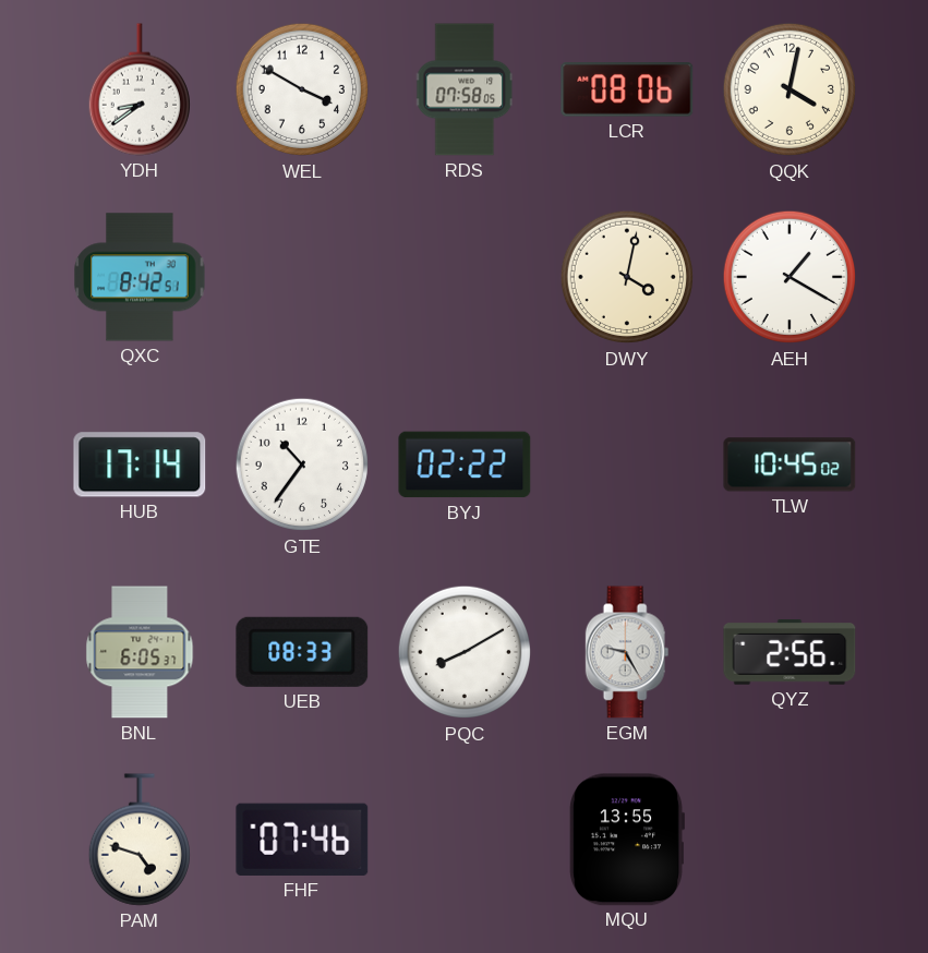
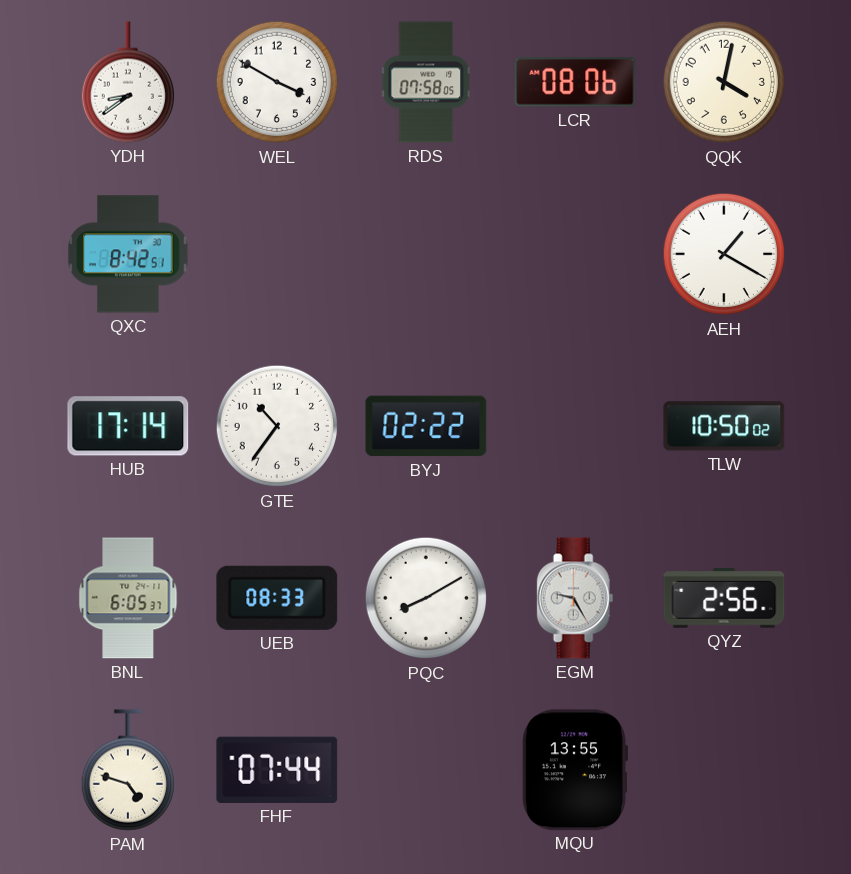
DWY: 4:02 -> none
TLW: 10:45 -> 10:50
FHF: 07:46 -> 07:44
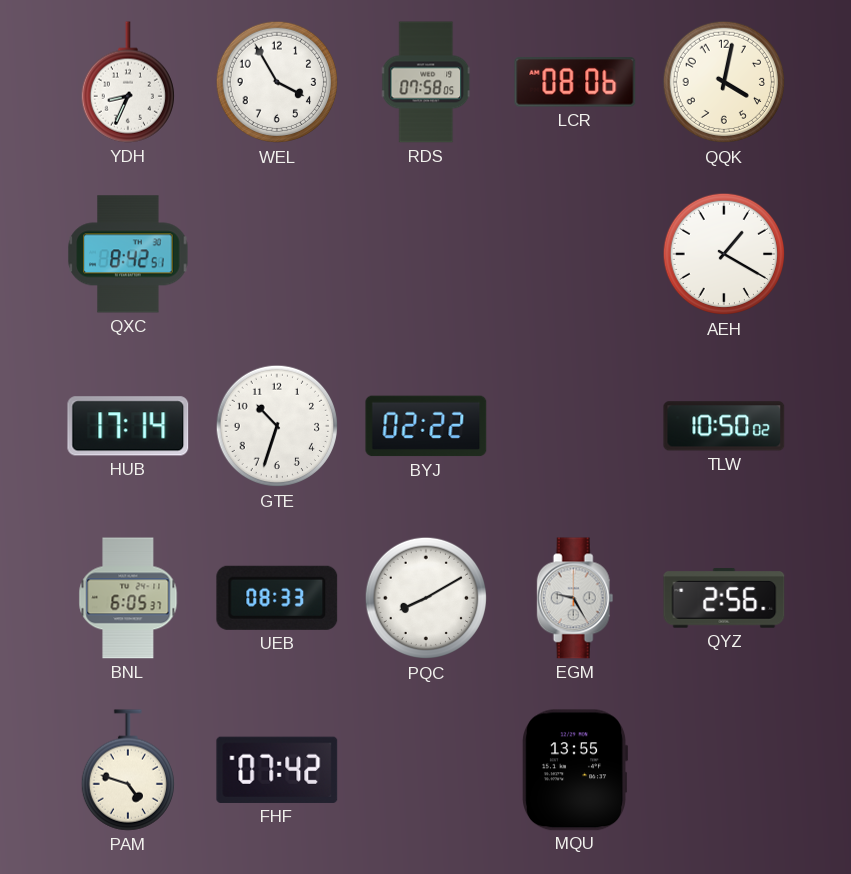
YDH: 8:39 -> 8:34
WEL: 3:50 -> 3:55
GTE: 10:36 -> 10:33
FHF: 07:44 -> 07:42
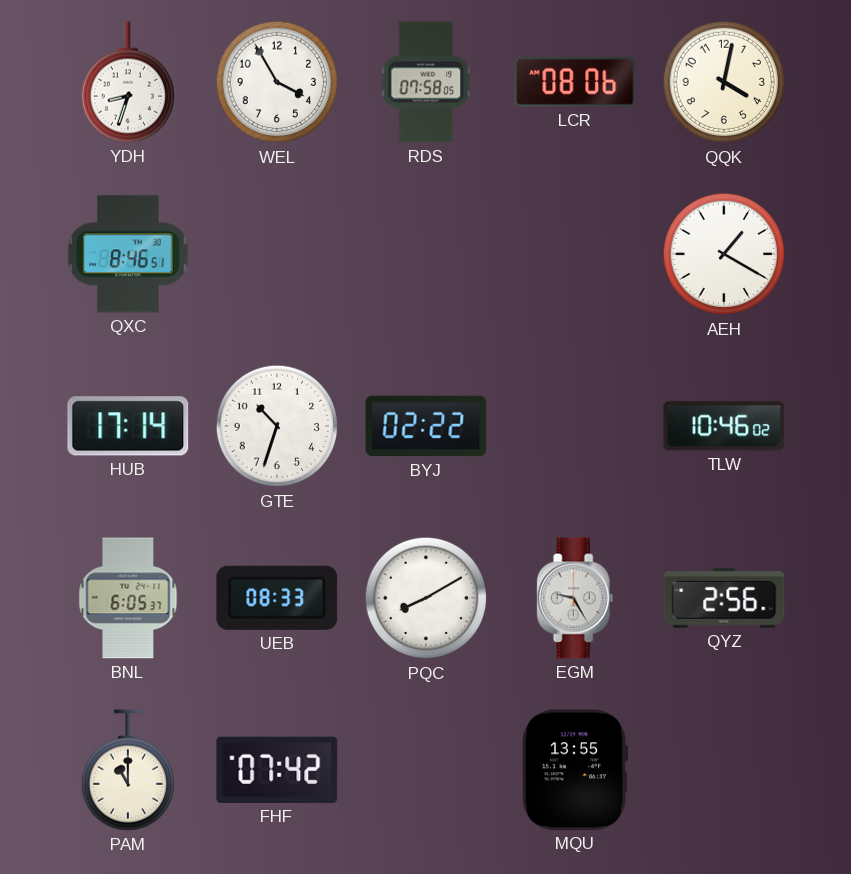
YDH: 8:34 -> 8:33
QXC: 8:42 -> 8:46
TLW: 10:50 -> 10:46
PAM: 4:48 -> 11:00
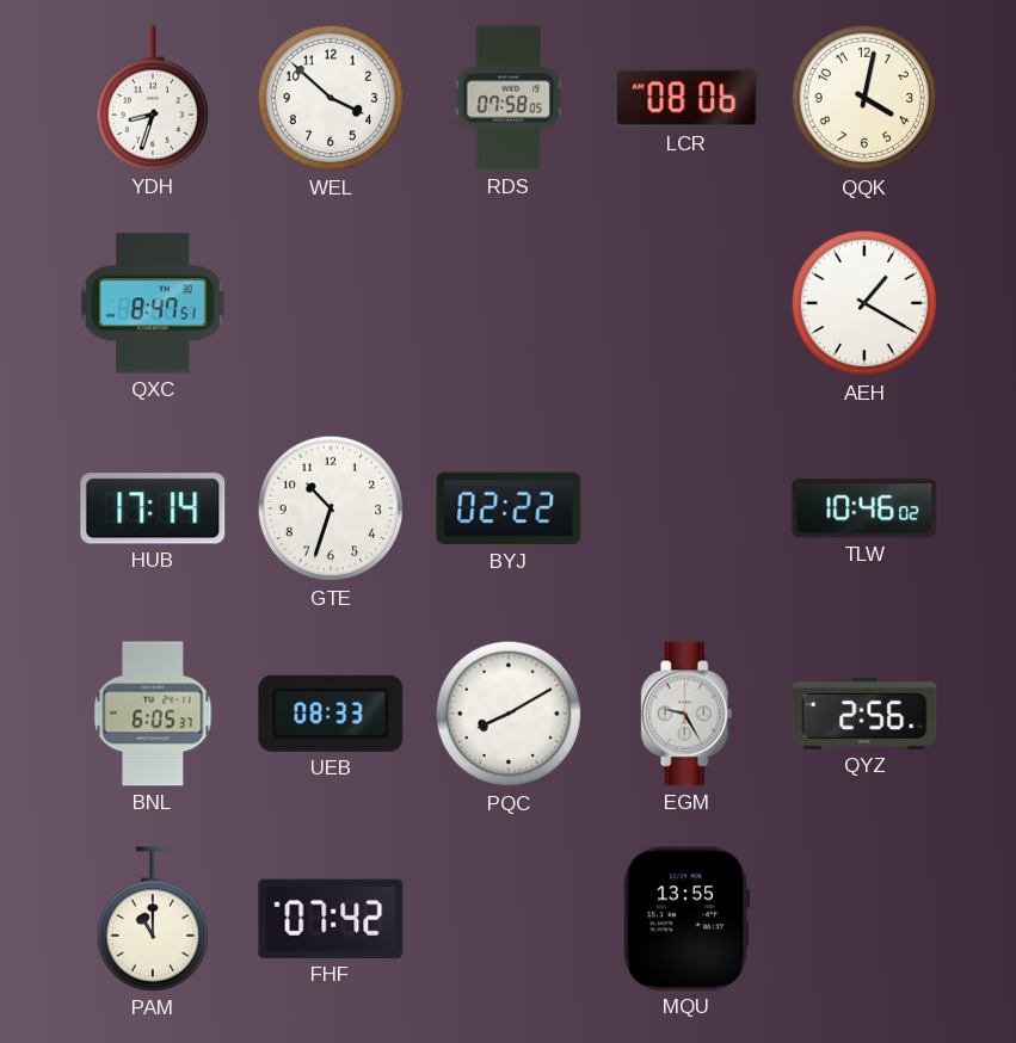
WEL: 3:55 -> 3:52
QXC: 8:46 -> 8:47
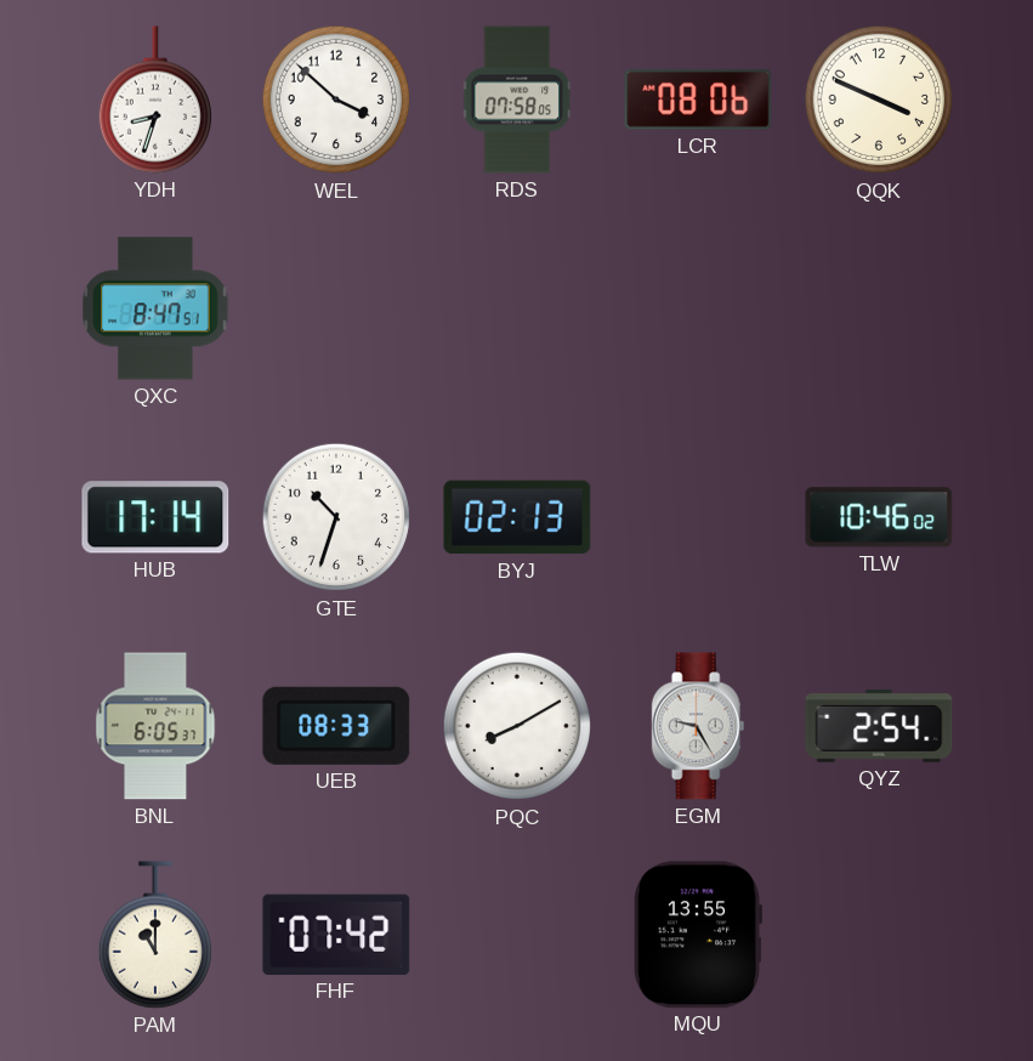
QQK: 4:02 -> 3:49
AEH: 1:20 -> none
BYJ: 02:22 -> 02:13
QYZ: 2:56 -> 2:54
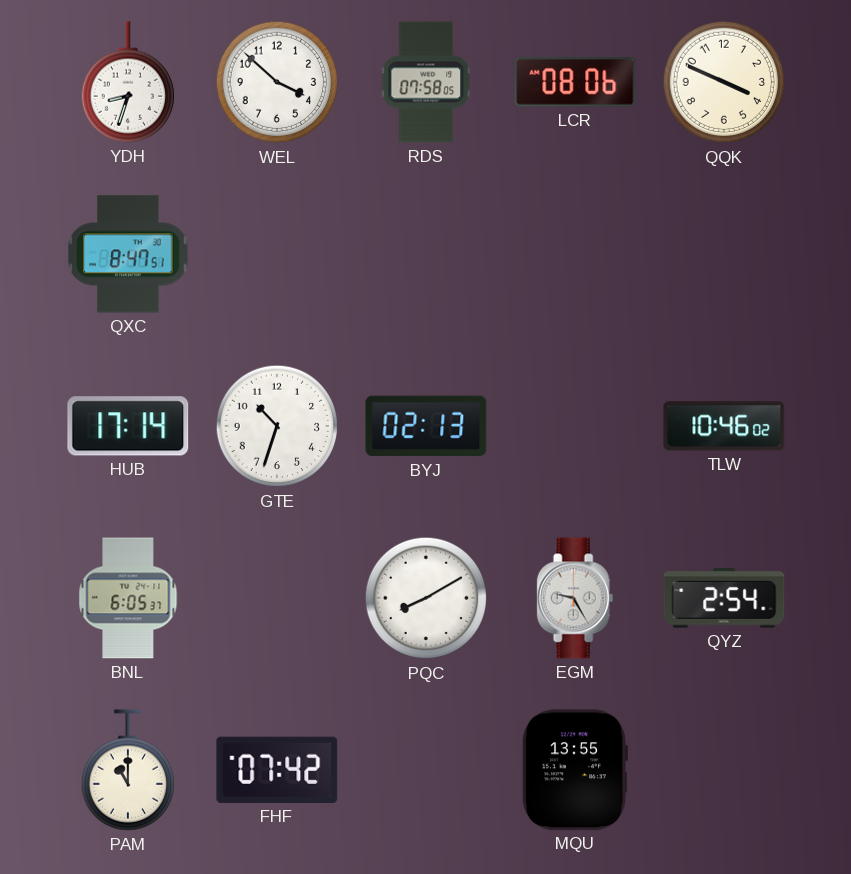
UEB: 08:33 -> none
